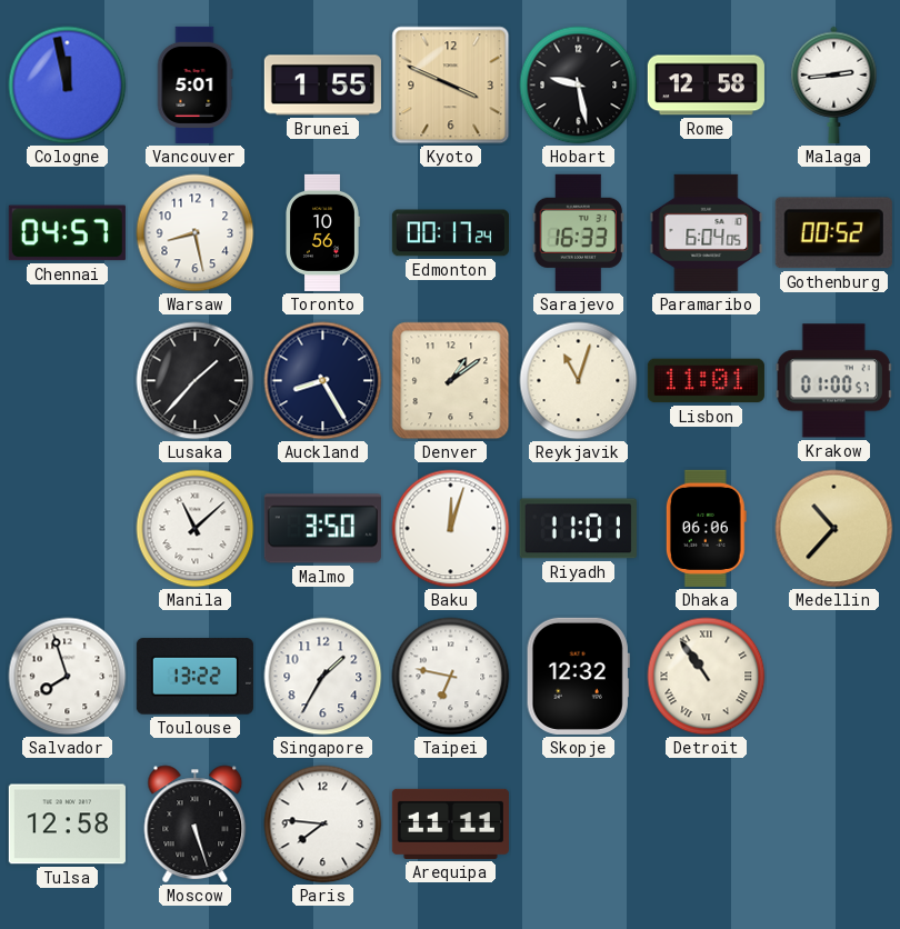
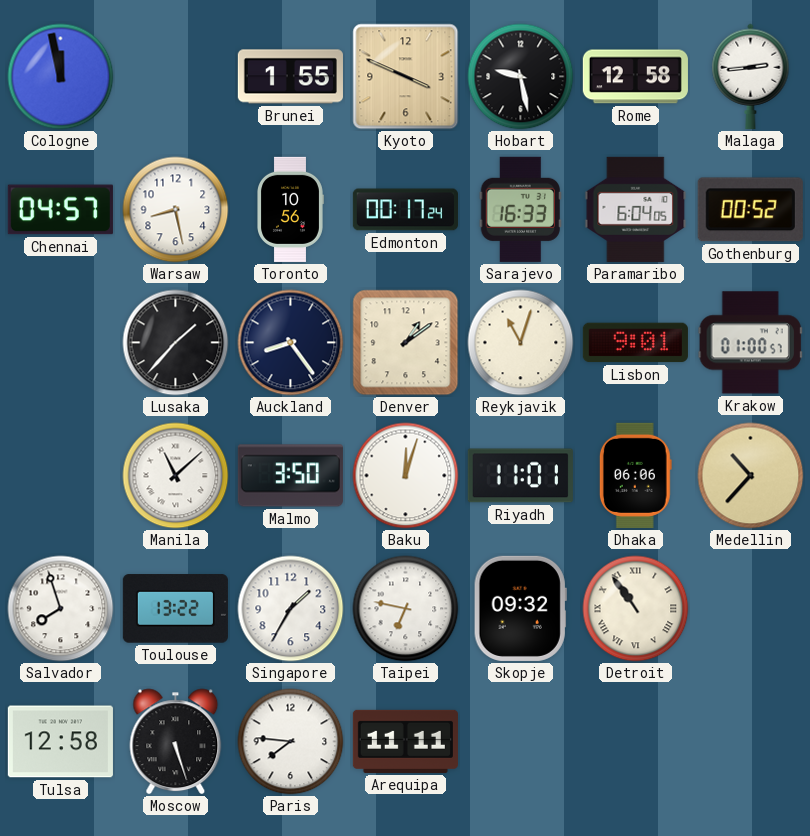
Vancouver: 5:01 -> none
Auckland: 8:25 -> 8:24
Lisbon: 11:01 -> 9:01
Skopje: 12:32 -> 09:32
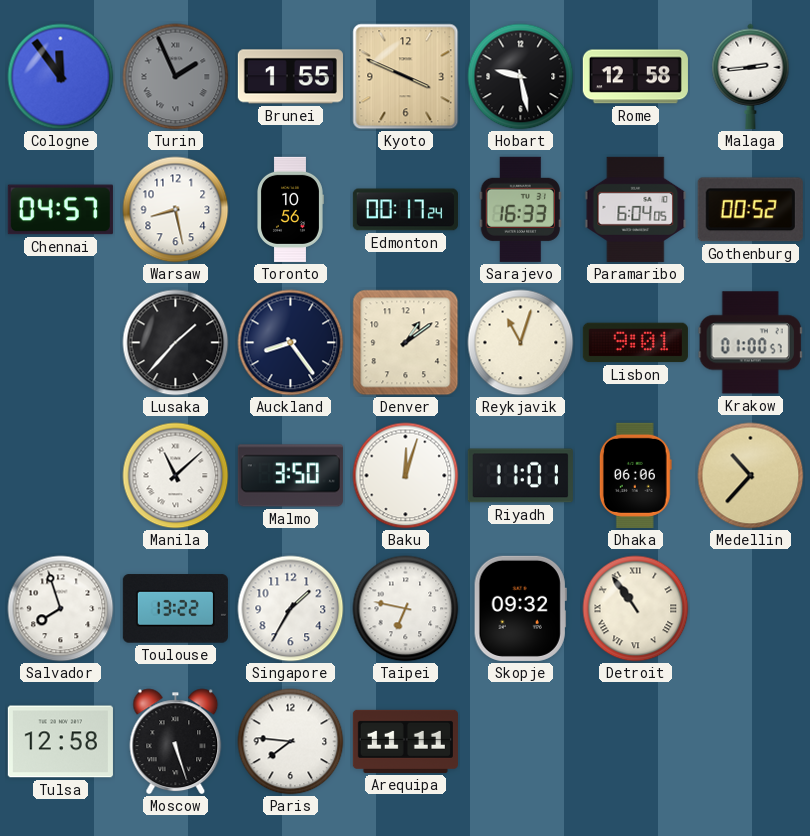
Cologne: 11:58 -> 11:54
Turin: none -> 1:56
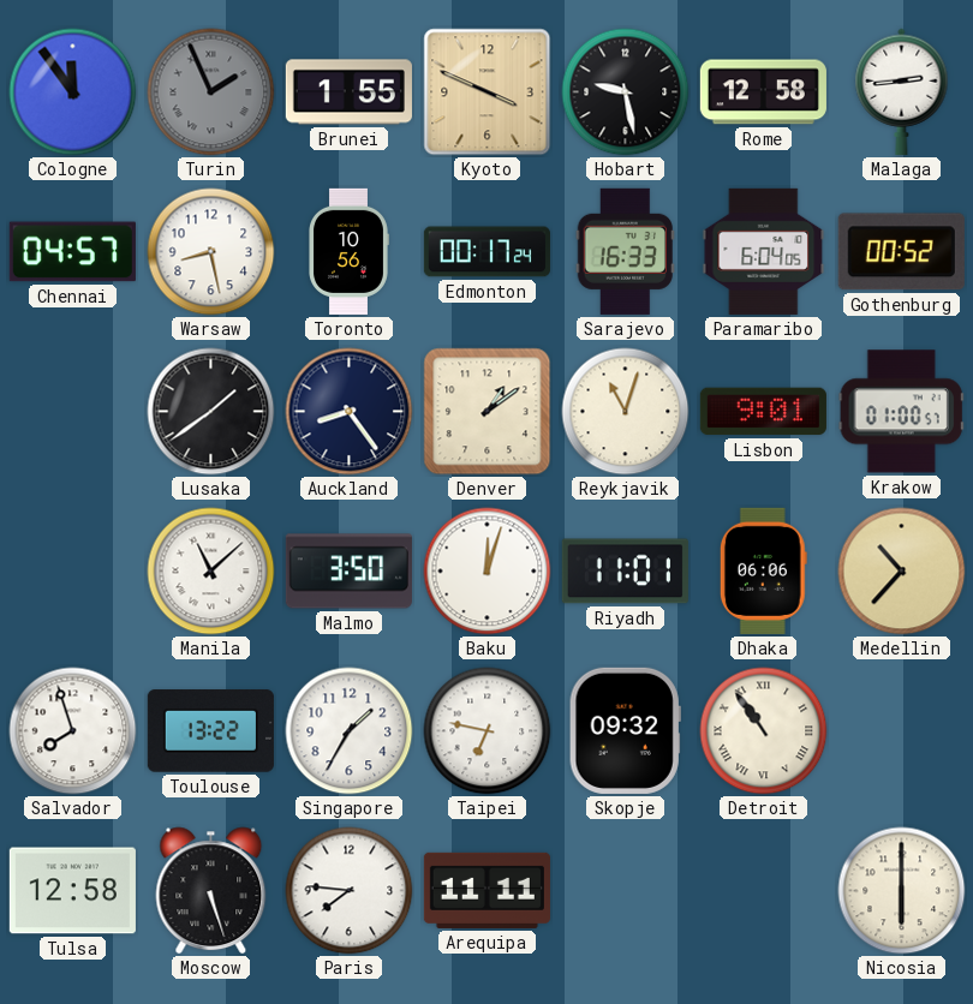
Lusaka: 1:37 -> 1:39
Nicosia: none -> 6:00
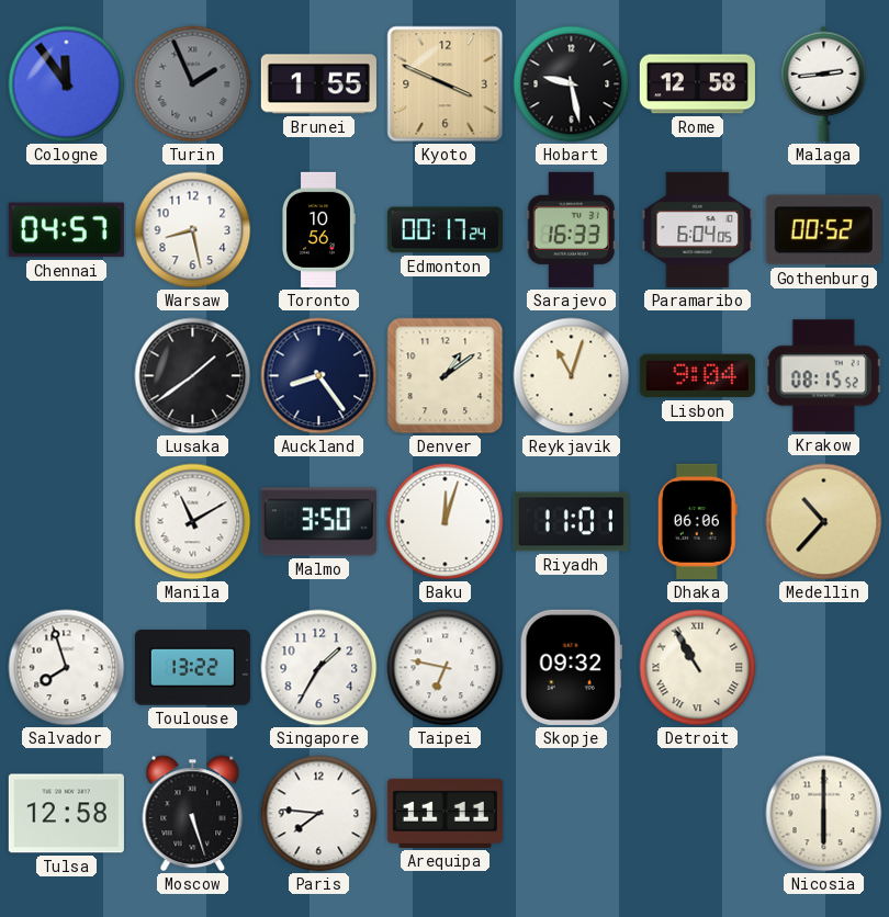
Lisbon: 9:01 -> 9:04
Krakow: 01:00 -> 08:15
Manila: 11:08 -> 11:10
Detroit: 10:54 -> 10:55
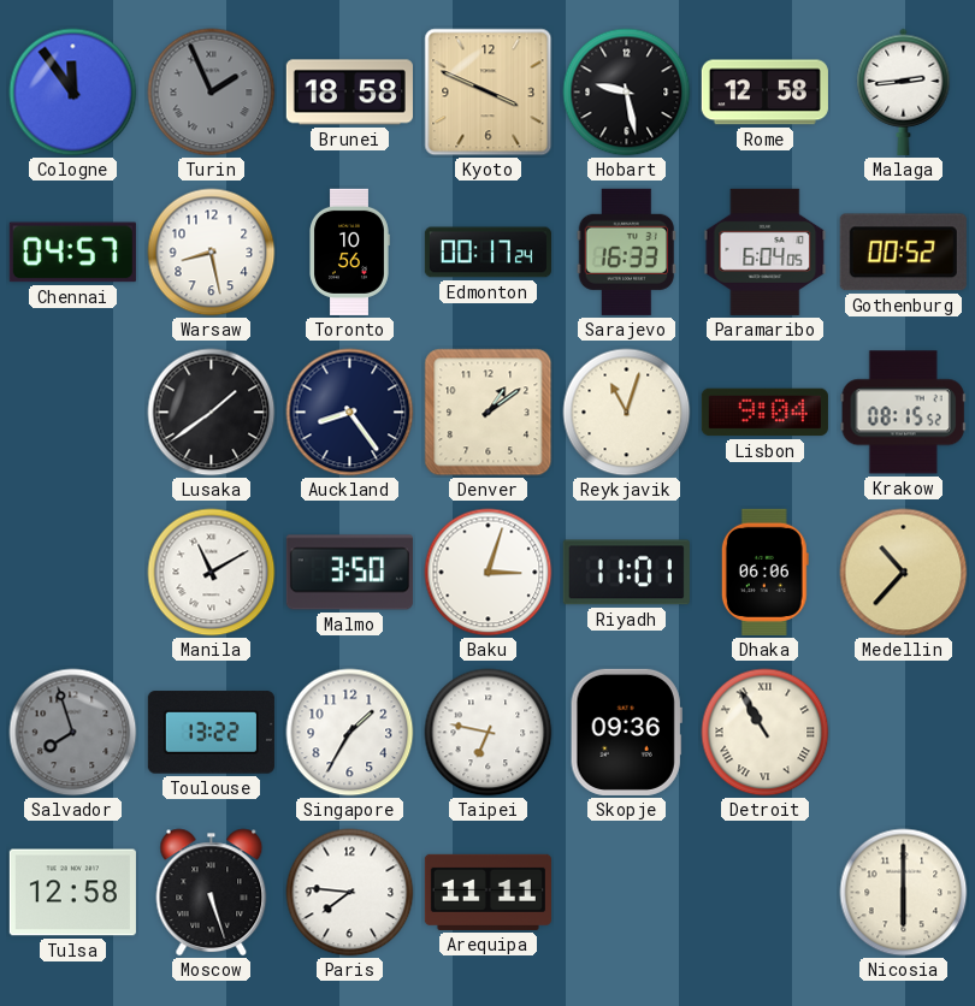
Brunei: 1:55 -> 18:58
Baku: 12:03 -> 3:03
Salvador dial: white -> grey
Skopje: 09:32 -> 09:36
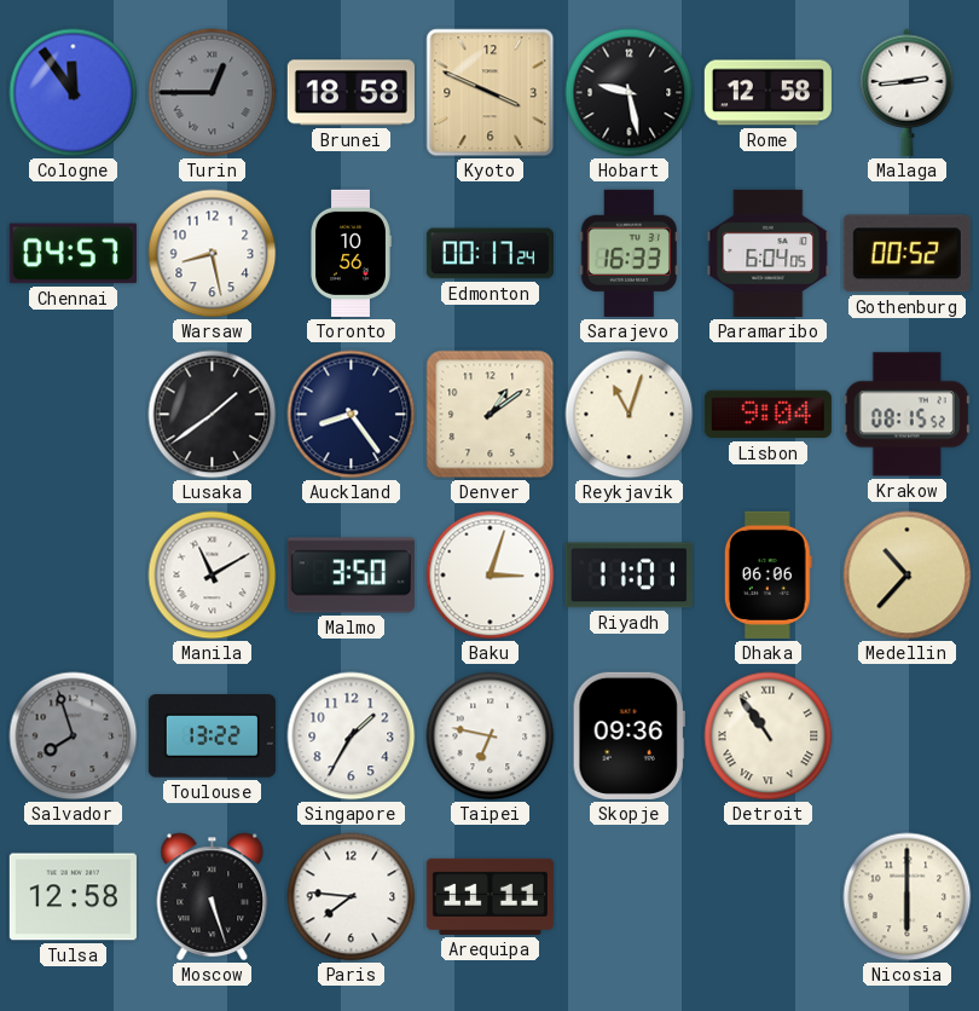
Turin: 1:56 -> 12:45
Detroit: 10:55 -> 10:54
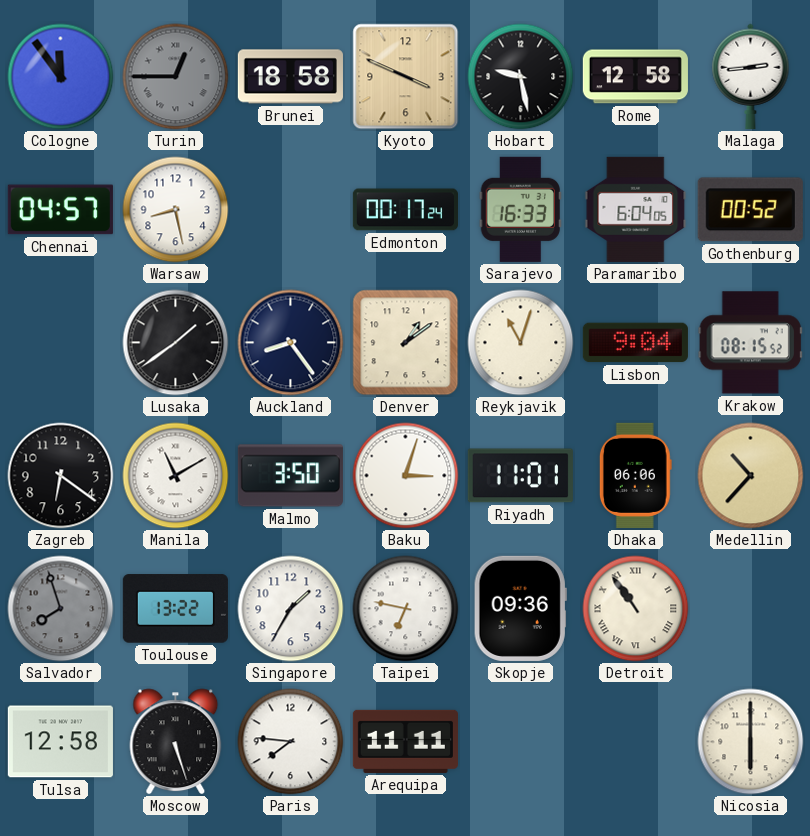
Toronto: 10:56 -> none
Zagreb: none -> 6:21
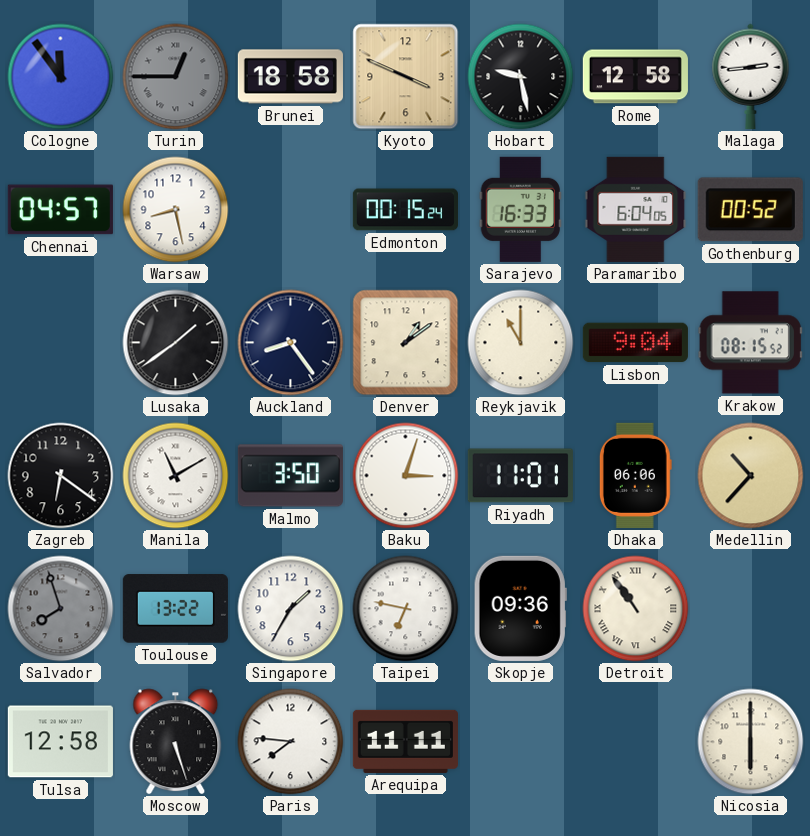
Edmonton: 00:17 -> 00:15
Reykjavik: 11:03 -> 11:00
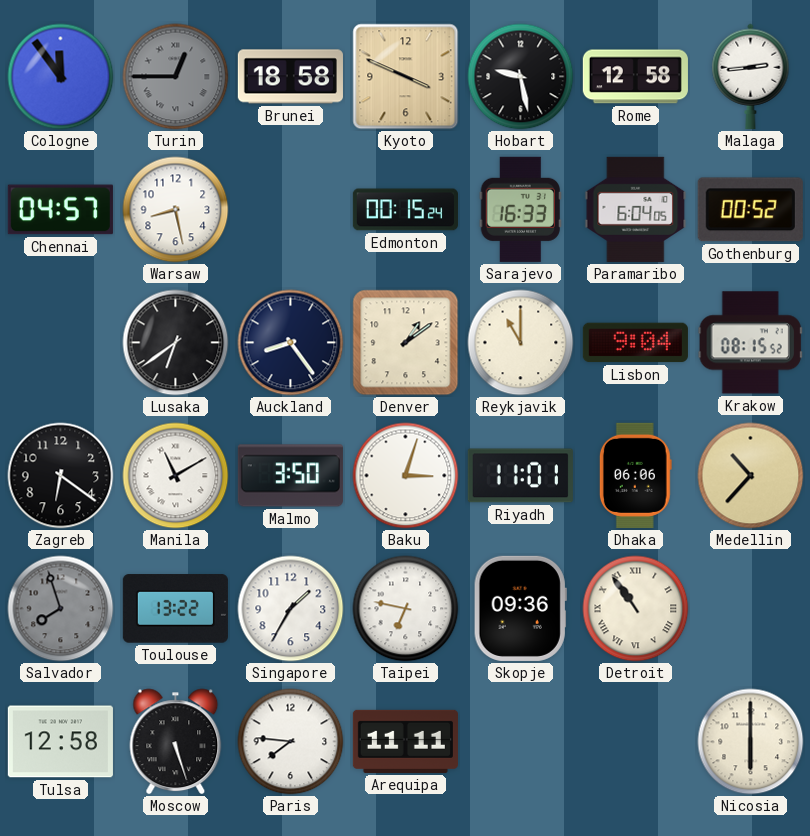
Lusaka: 1:39 -> 6:39
